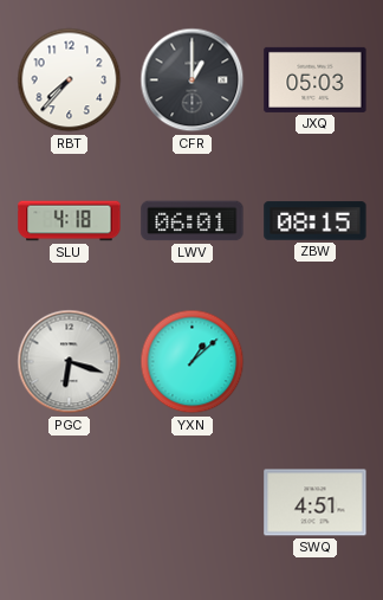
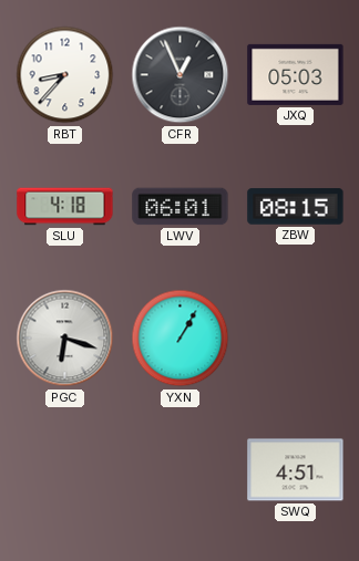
RBT: 7:37 -> 8:37
CFR: 1:00 -> 12:56
YXN: 1:08 -> 1:05
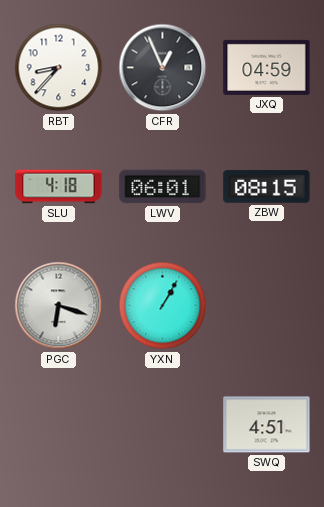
JXQ: 05:03 -> 04:59
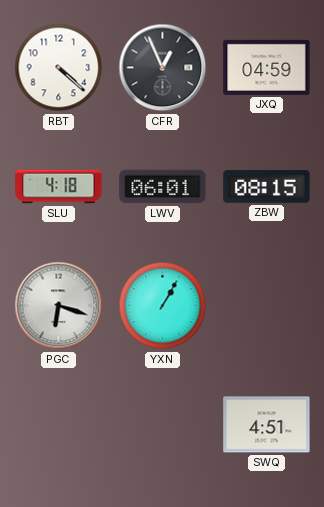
RBT: 8:37 -> 4:22
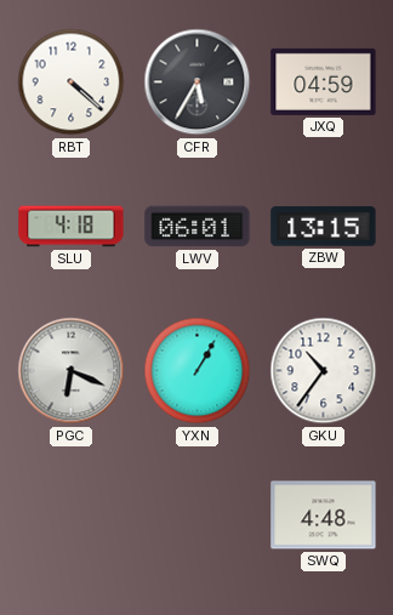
CFR: 12:56 -> 5:35
ZBW: 08:15 -> 13:15
PGC: 6:18 -> 6:19
GKU: none -> 10:36
SWQ: 4:51 -> 4:48
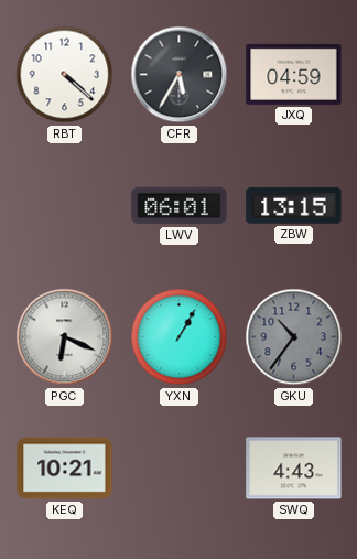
SLU: 4:18 -> none
GKU dial: white -> grey
KEQ: none -> 10:21
SWQ: 4:48 -> 4:43
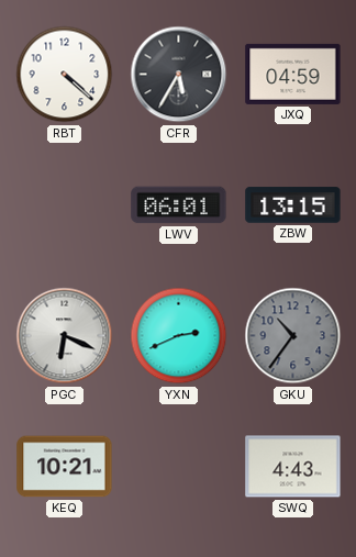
YXN: 1:05 -> 2:41
